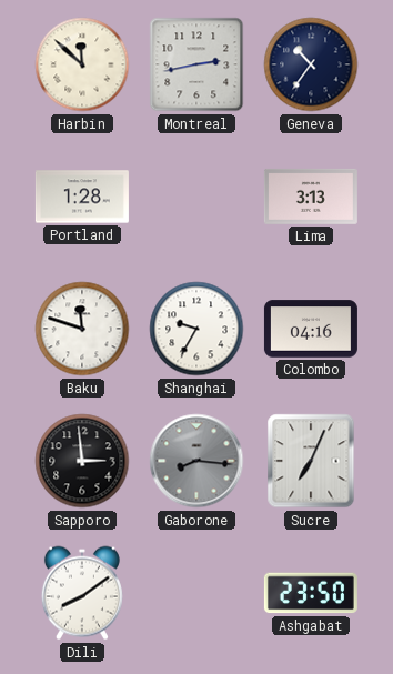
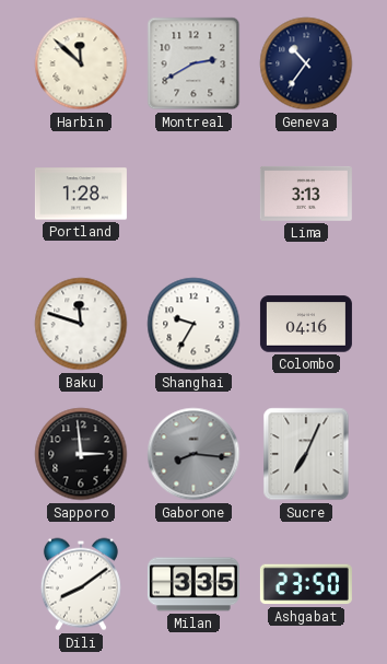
Montreal: 2:43 -> 2:40
Milan: none -> 3:35
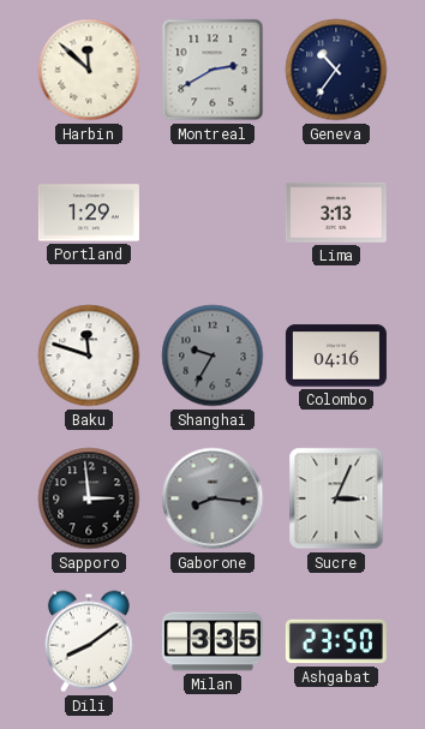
Portland: 1:28 -> 1:29
Shanghai dial: white -> grey
Sucre: 7:04 -> 3:04
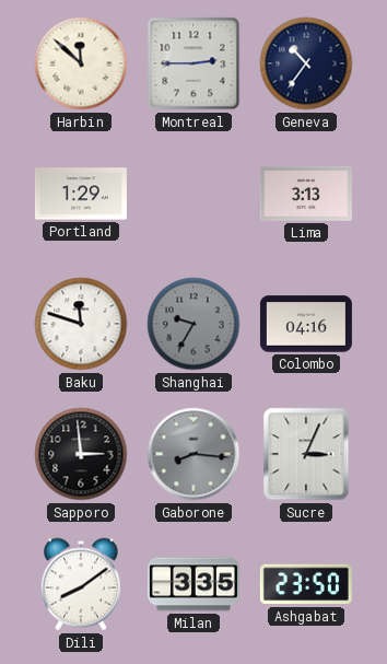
Montreal: 2:40 -> 2:45
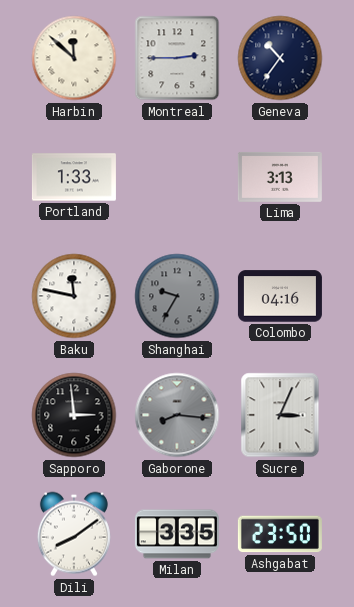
Portland: 1:29 -> 1:33
Baku: 11:48 -> 11:47
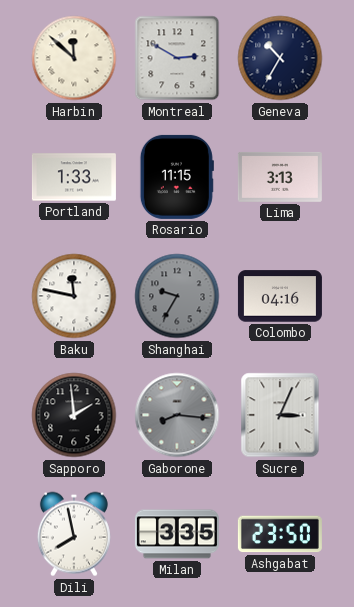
Montreal: 2:45 -> 2:50
Geneva: 10:36 -> 10:35
Rosario: none -> 11:15
Sapporo: 2:59 -> 1:59
Dili: 8:09 -> 7:58
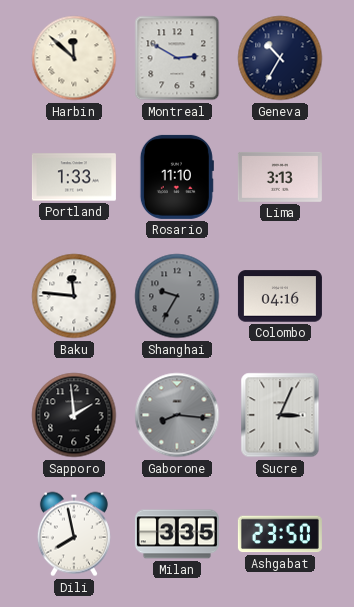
Rosario: 11:15 -> 11:10
Baku: 11:47 -> 11:46
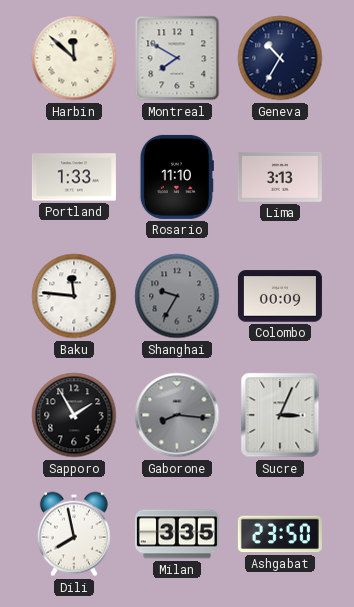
Montreal: 2:50 -> 7:50
Colombo: 04:16 -> 00:09
Sapporo: 1:59 -> 1:55
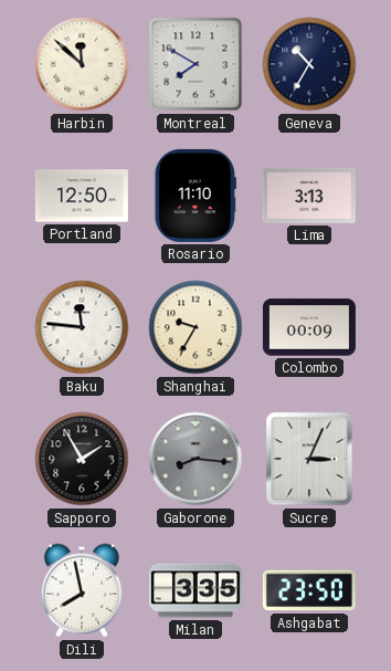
Portland: 1:33 -> 12:50
Shanghai dial: grey -> cream
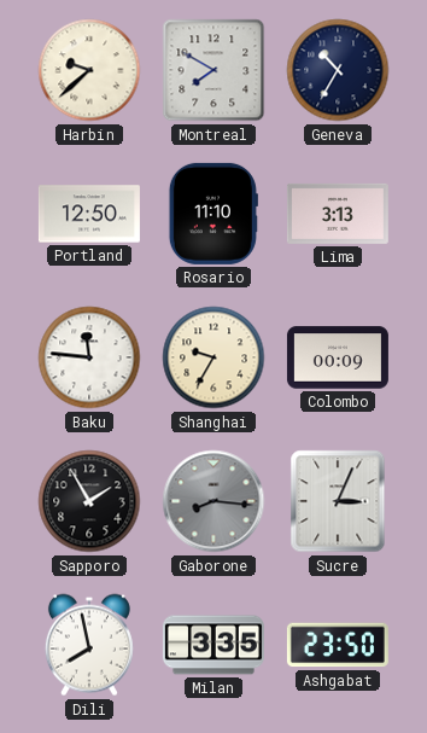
Harbin: 11:52 -> 9:38
